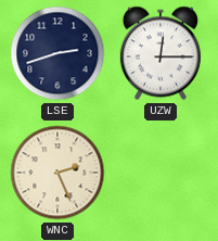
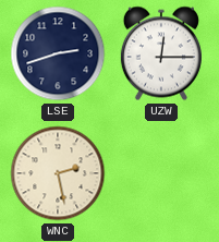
WNC: 2:26 -> 2:28
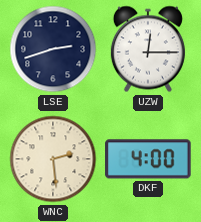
WNC: 2:28 -> 2:29
DKF: none -> 4:00
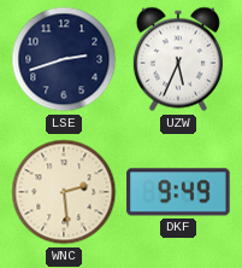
UZW: 12:15 -> 5:34
DKF: 4:00 -> 9:49
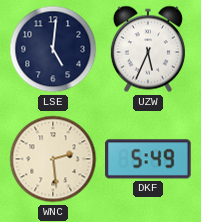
LSE: 2:42 -> 5:01
DKF: 9:49 -> 5:49
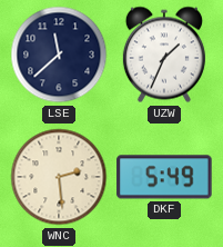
LSE: 5:01 -> 11:38
UZW: 5:34 -> 1:34
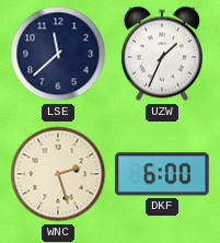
WNC: 2:29 -> 2:27
DKF: 5:49 -> 6:00
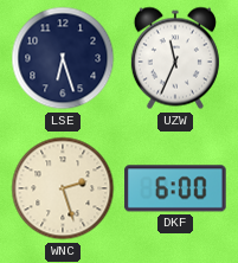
LSE: 11:38 -> 6:27
UZW: 1:34 -> 11:34
